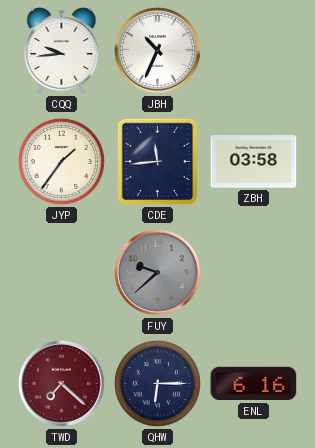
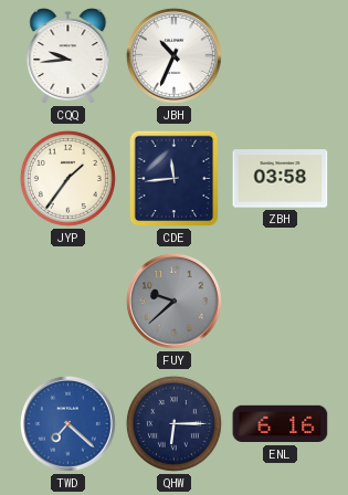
TWD dial: burgundy -> blue
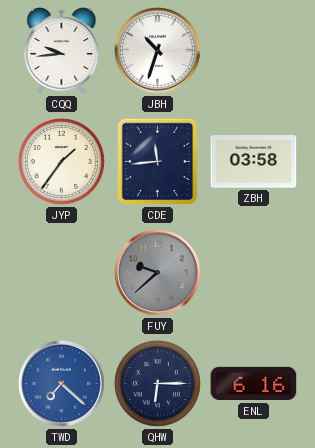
JBH: 10:34 -> 10:33
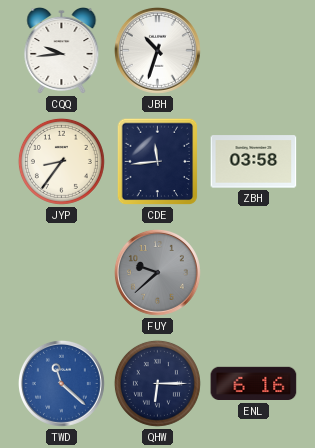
JYP: 1:36 -> 8:36
TWD: 7:22 -> 11:22
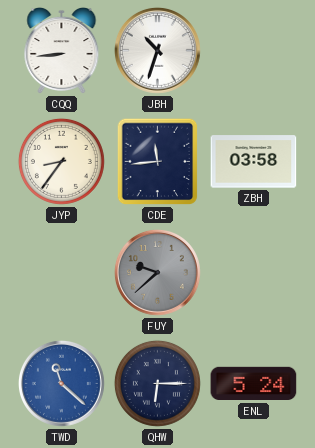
CQQ: 9:44 -> 8:44
ENL: 6:16 -> 5:24
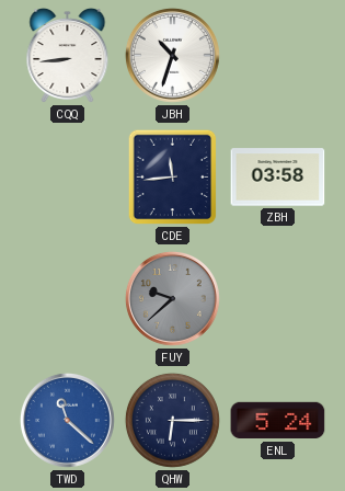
JYP: 8:36 -> none
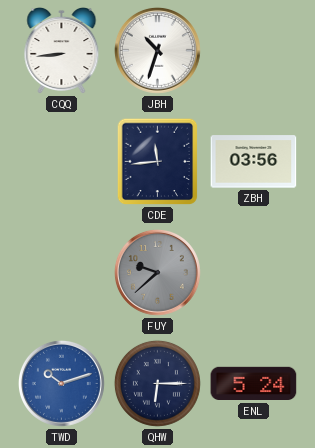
ZBH: 03:58 -> 03:56
TWD: 11:22 -> 10:12
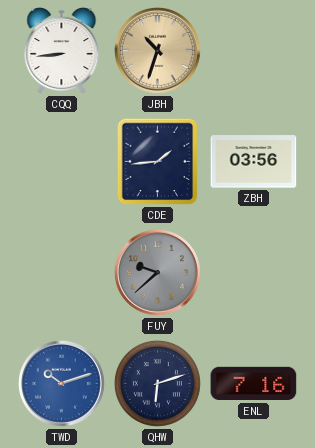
JBH dial: white -> champagne
CDE: 11:44 -> 1:44
QHW: 6:15 -> 6:12
ENL: 5:24 -> 7:16
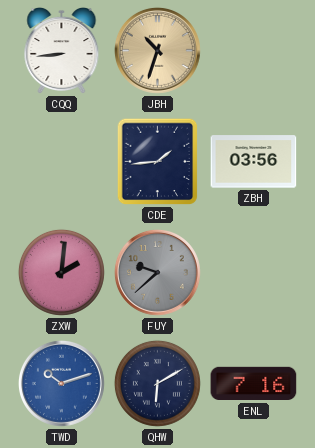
ZXW: none -> 2:01
QHW: 6:12 -> 6:10
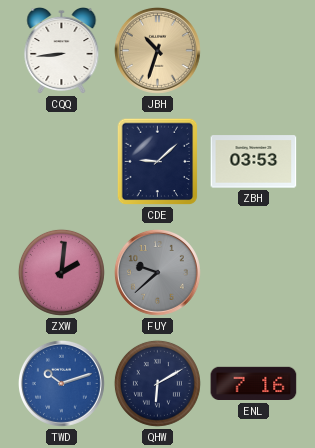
CDE: 1:44 -> 9:08
ZBH: 03:56 -> 03:53
